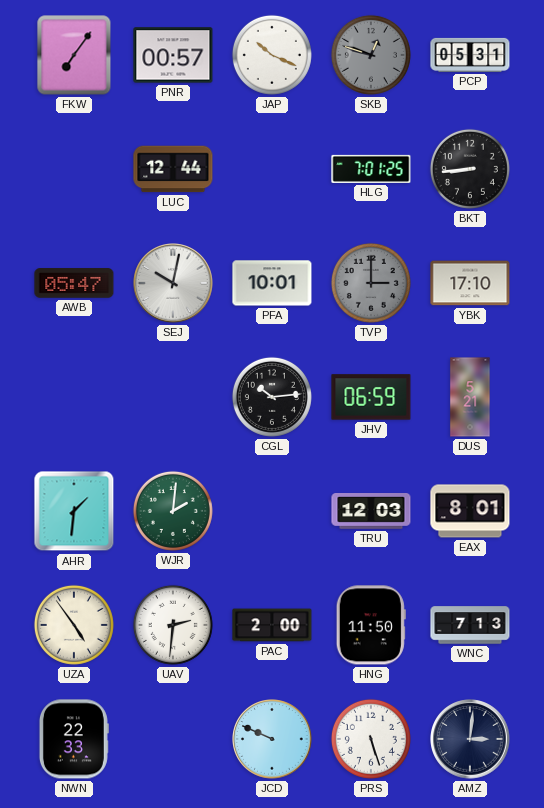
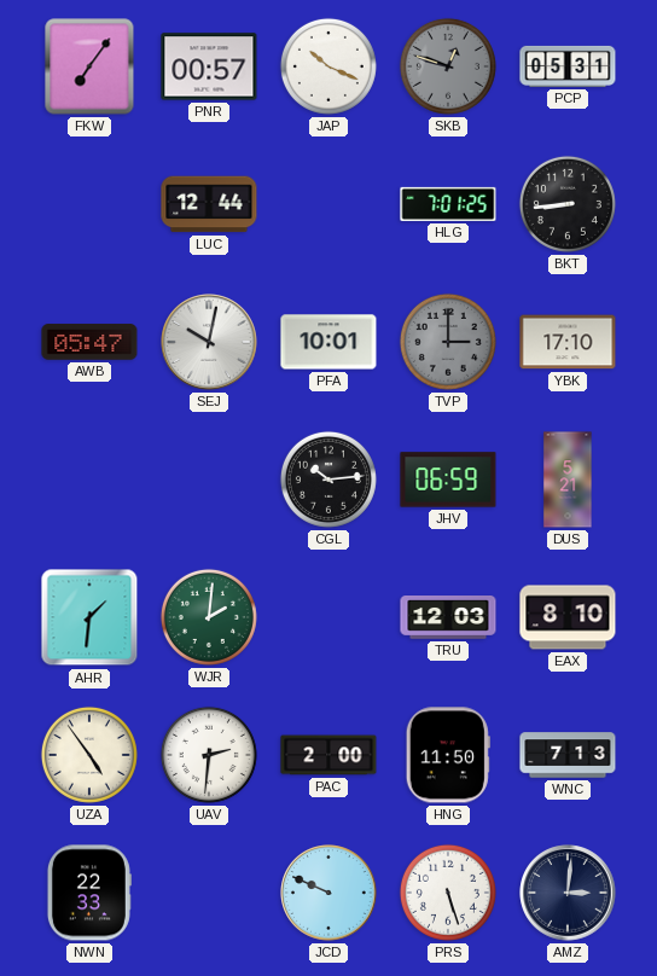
EAX: 8:01 -> 8:10
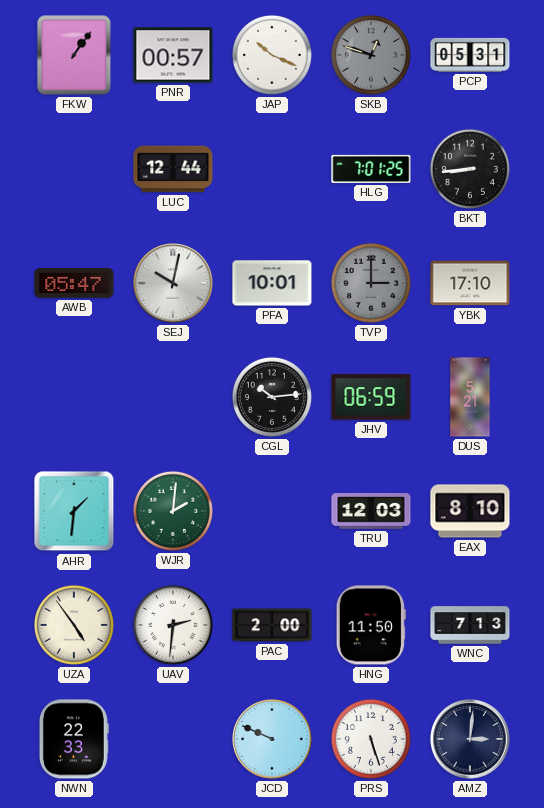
FKW: 7:06 -> 1:06
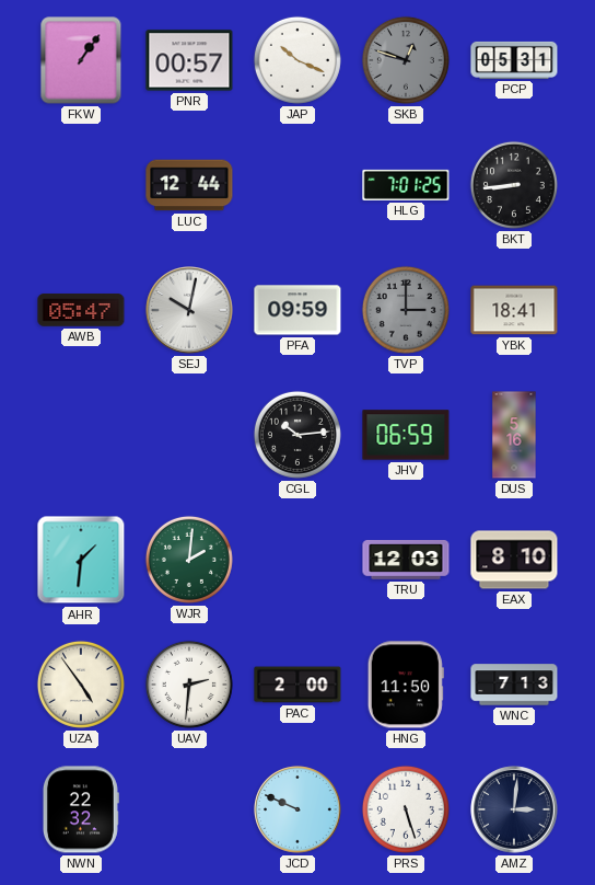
PFA: 10:01 -> 09:59
YBK: 17:10 -> 18:41
DUS: 5:21 -> 5:16
NWN: 22:33 -> 22:32
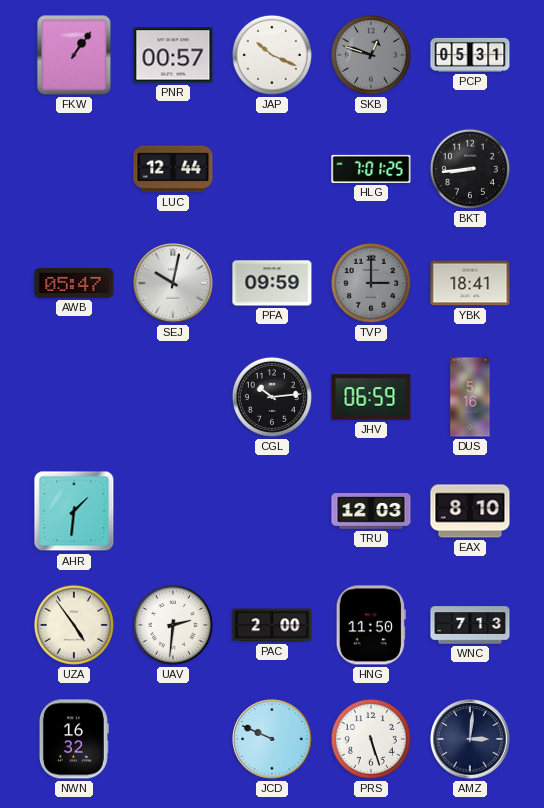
WJR: 2:01 -> none
NWN: 22:32 -> 16:32
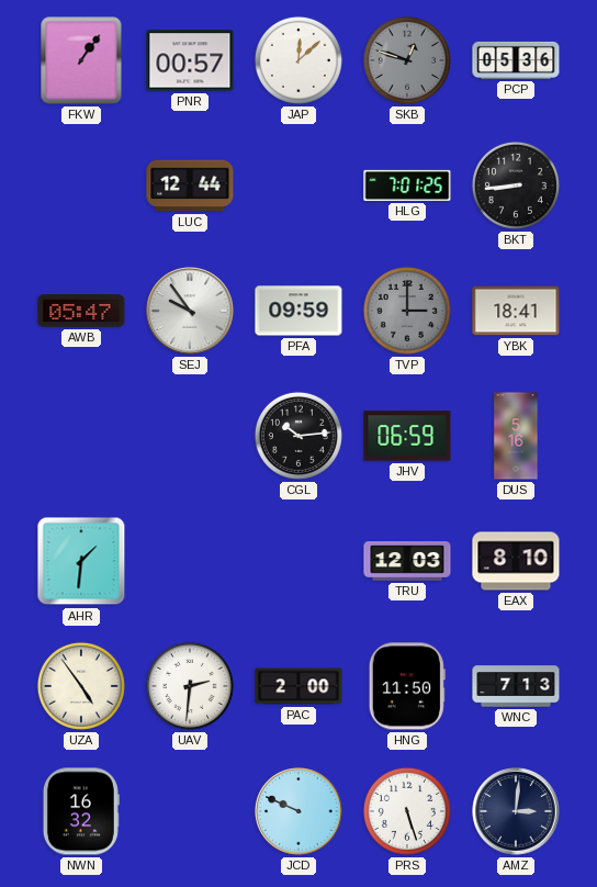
JAP: 10:19 -> 12:08
PCP: 05:31 -> 05:36
SEJ: 10:02 -> 9:54
